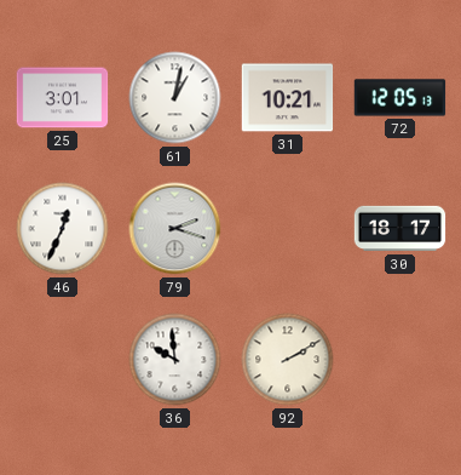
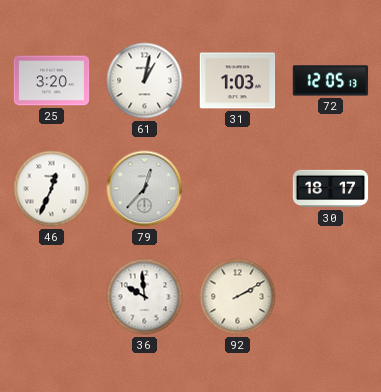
25: 3:01 -> 3:20
31: 10:21 -> 1:03
79: 2:18 -> 12:37
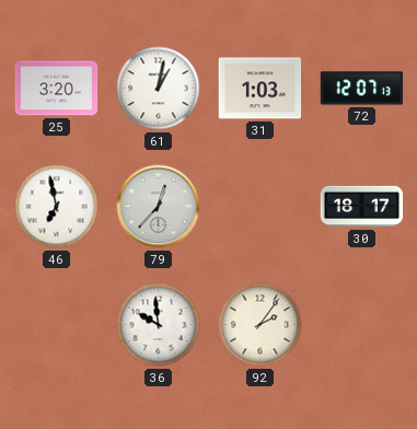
72: 12:05 -> 12:07
46: 12:34 -> 6:58
92: 2:10 -> 2:06
